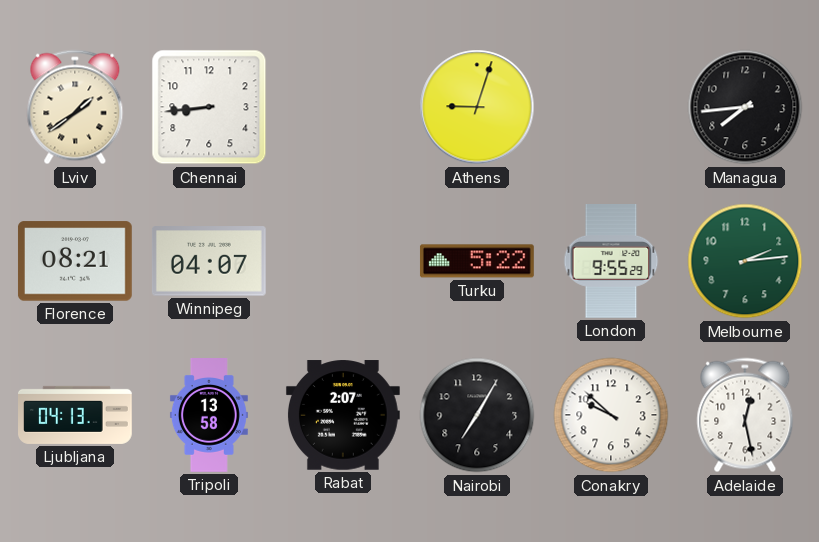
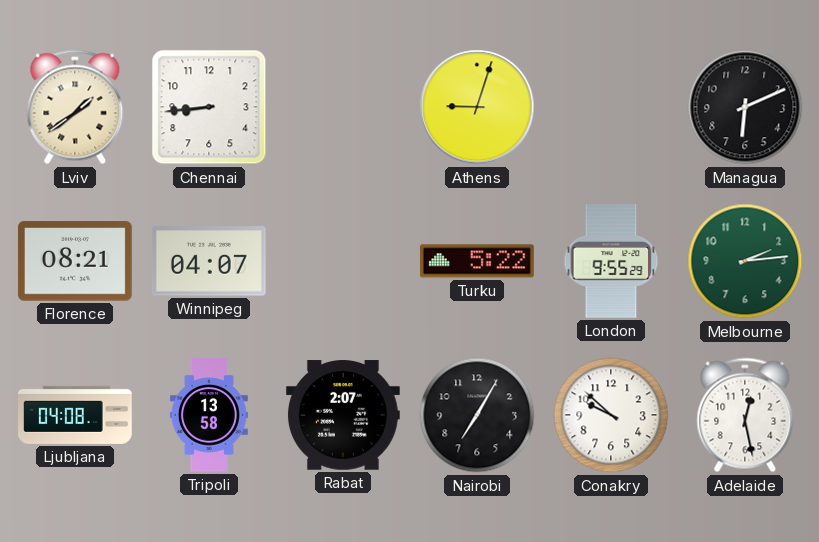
Managua: 7:44 -> 6:11
Ljubljana: 04:13 -> 04:08
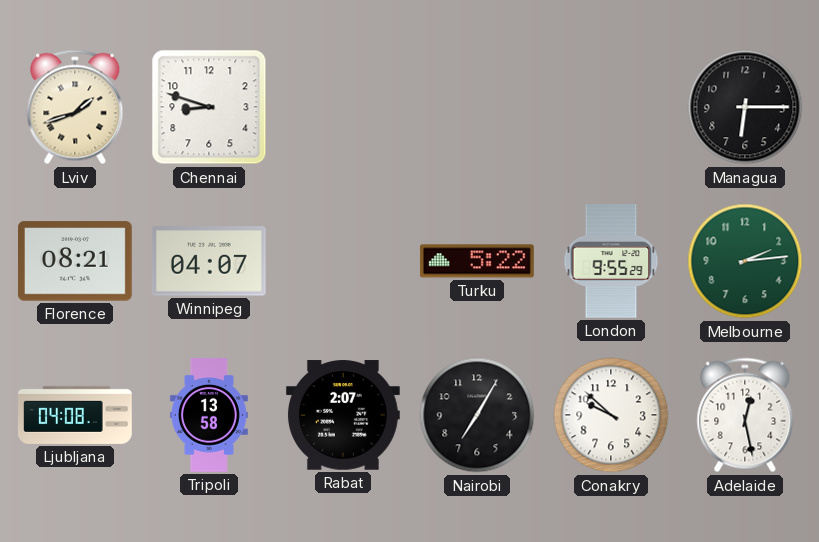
Lviv: 1:39 -> 1:42
Chennai: 8:44 -> 8:48
Athens: 9:03 -> none
Managua: 6:11 -> 6:15
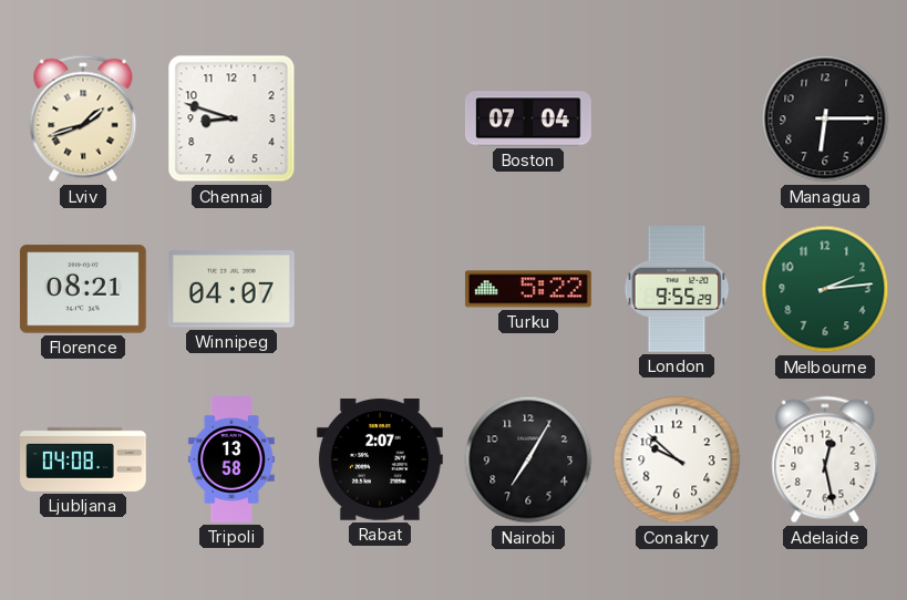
Boston: none -> 07:04
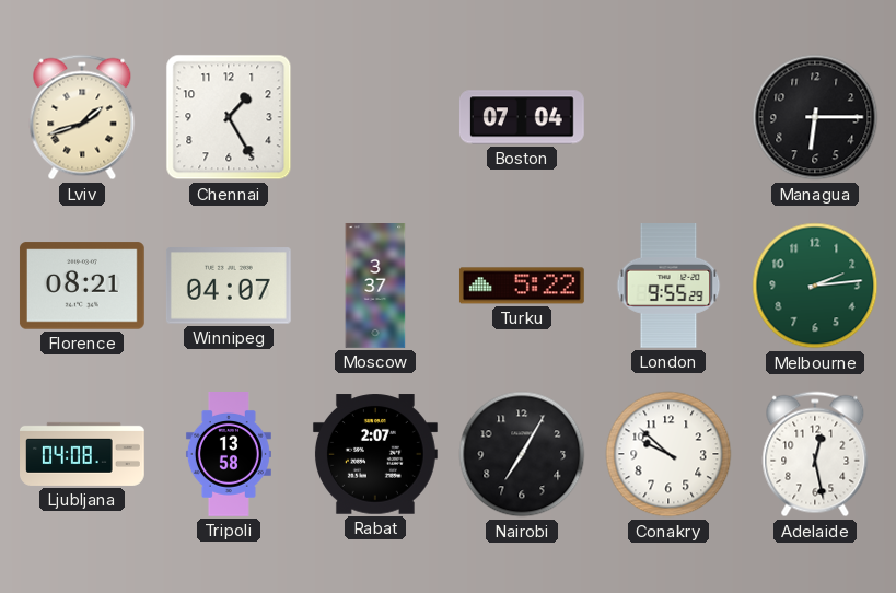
Chennai: 8:48 -> 1:25
Moscow: none -> 3:37
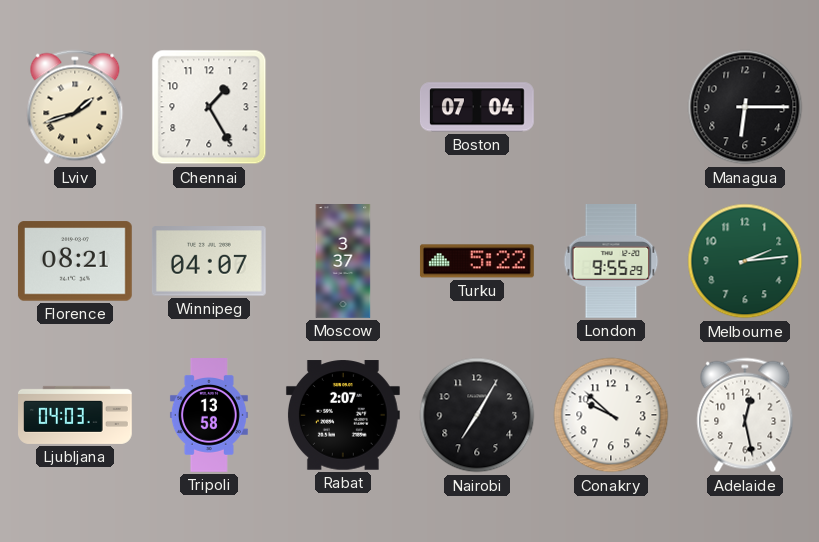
Ljubljana: 04:08 -> 04:03
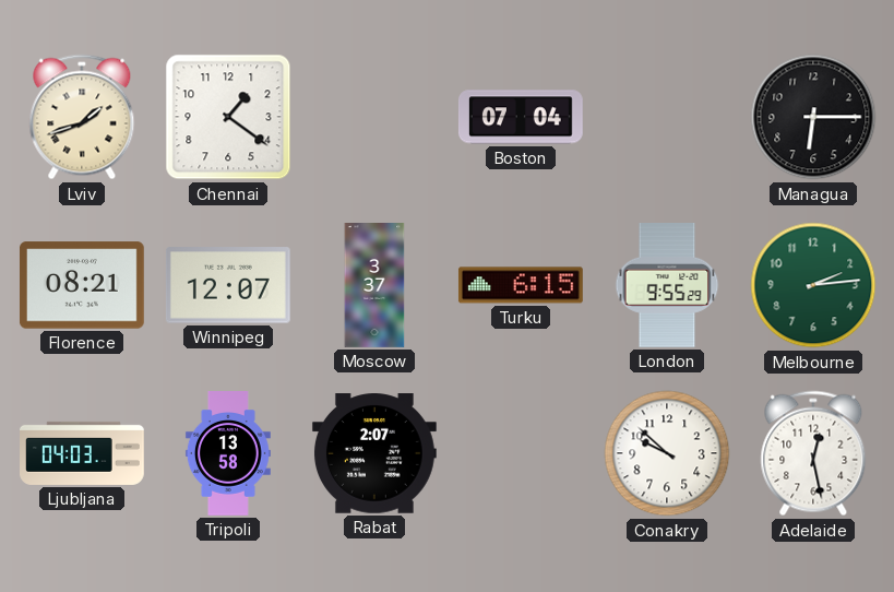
Chennai: 1:25 -> 1:21
Winnipeg: 04:07 -> 12:07
Turku: 5:22 -> 6:15
Nairobi: 7:05 -> none
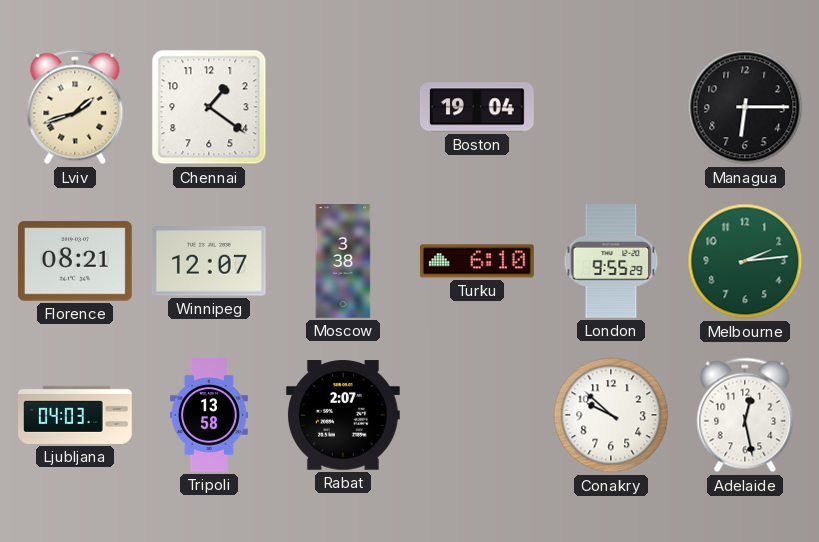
Boston: 07:04 -> 19:04
Moscow: 3:37 -> 3:38
Turku: 6:15 -> 6:10
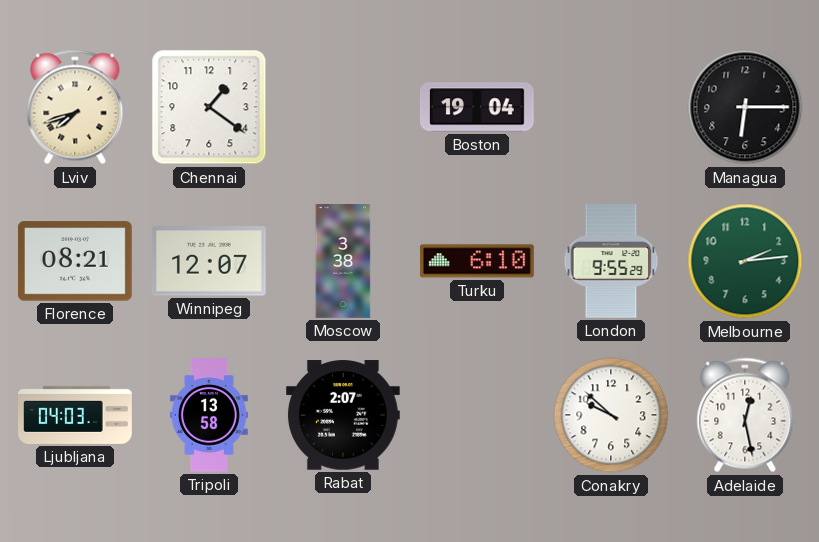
Lviv: 1:42 -> 7:42
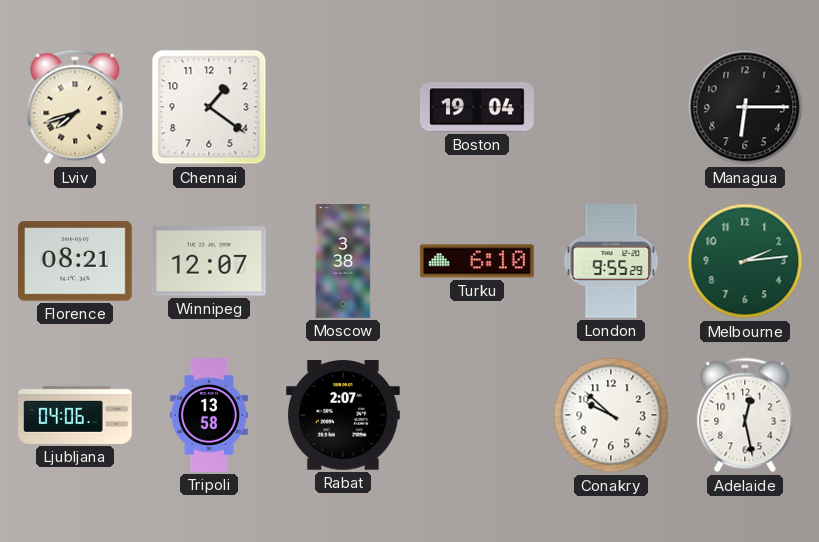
Ljubljana: 04:03 -> 04:06
